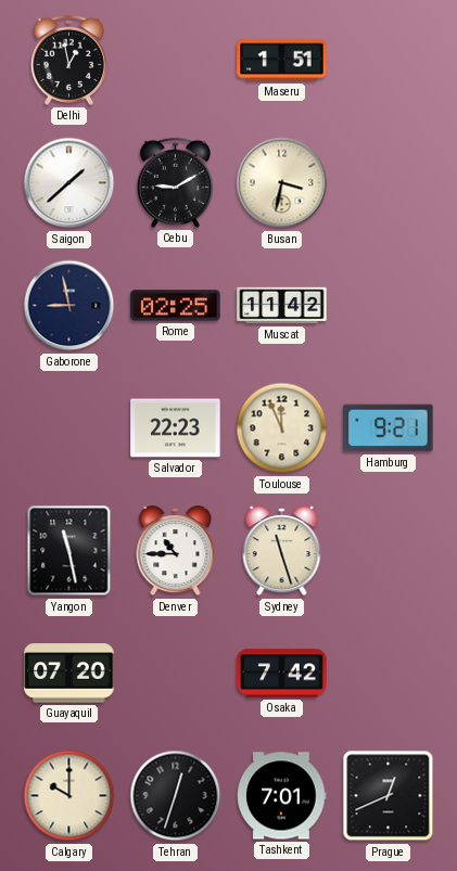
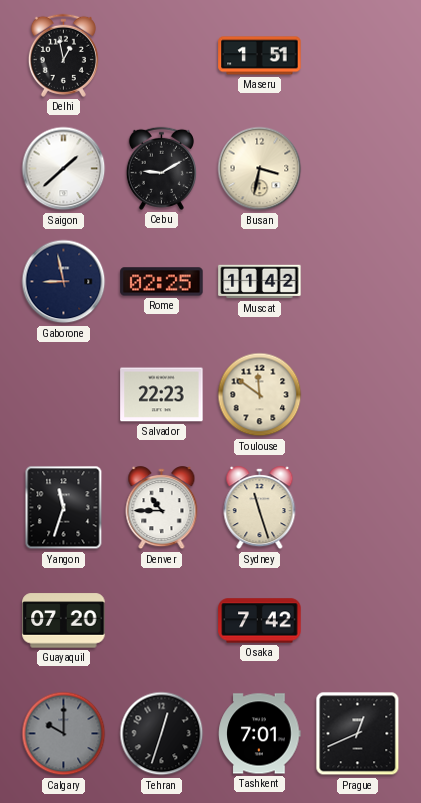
Toulouse: 11:56 -> 11:51
Hamburg: 9:21 -> none
Yangon: 11:28 -> 11:33
Calgary dial: cream -> grey
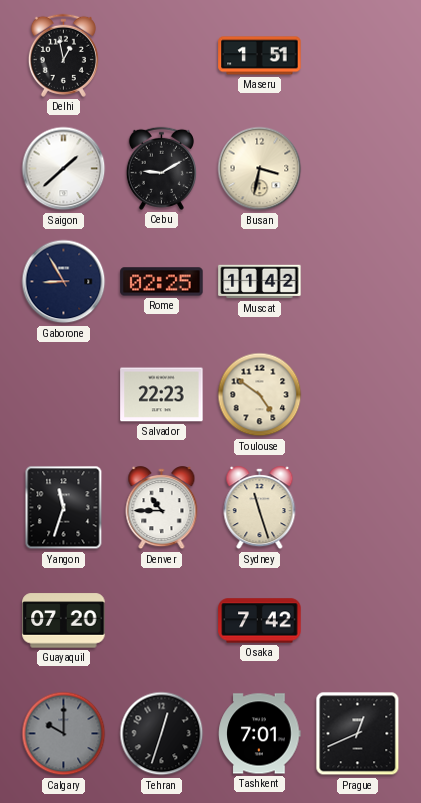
Gaborone: 8:58 -> 8:55
Toulouse: 11:51 -> 4:51
